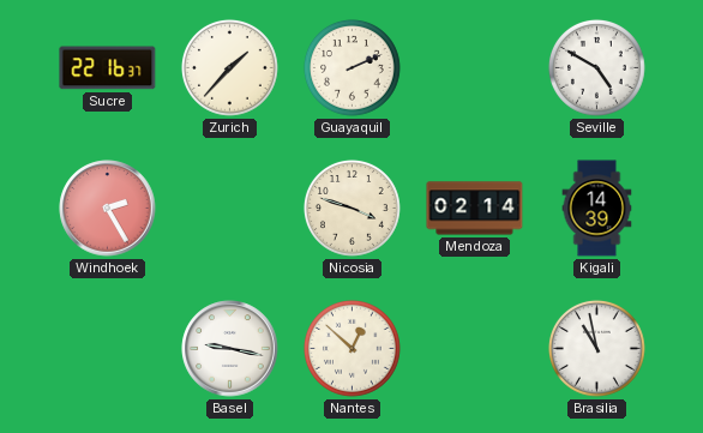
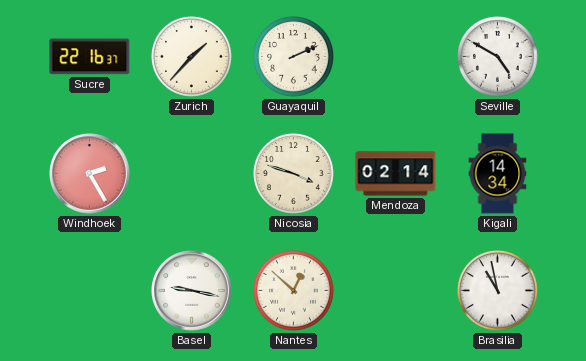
Kigali: 14:39 -> 14:34
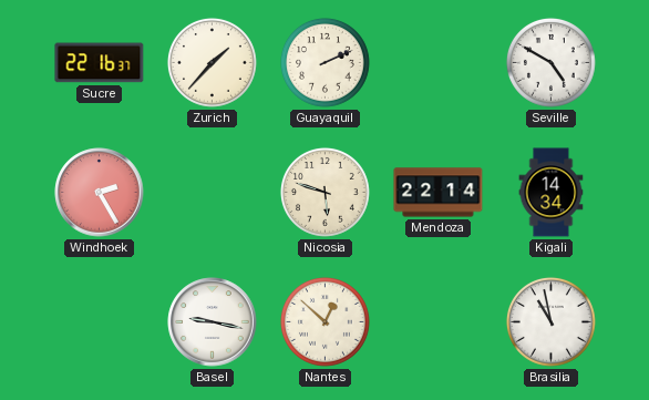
Nicosia: 3:48 -> 5:48
Mendoza: 02:14 -> 22:14
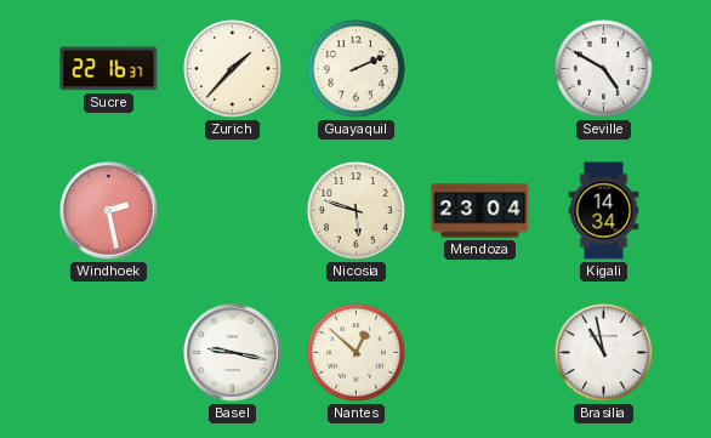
Windhoek: 2:25 -> 2:28
Mendoza: 22:14 -> 23:04
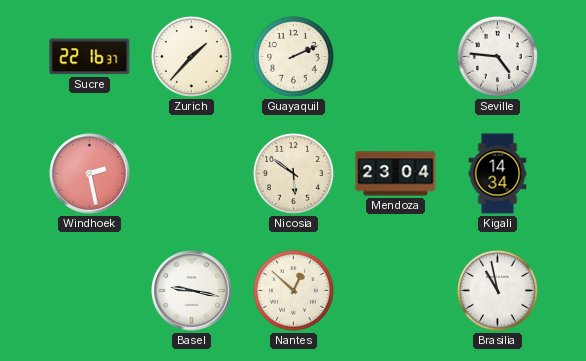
Seville: 4:50 -> 4:46
Nicosia: 5:48 -> 5:51
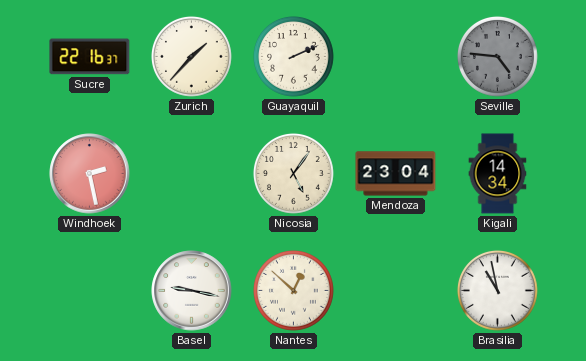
Seville dial: white -> grey
Nicosia: 5:51 -> 5:06
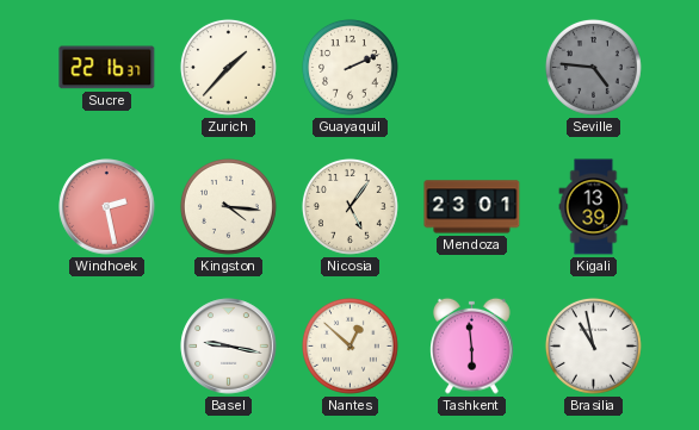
Kingston: none -> 4:16
Mendoza: 23:04 -> 23:01
Kigali: 14:34 -> 13:39
Tashkent: none -> 5:59
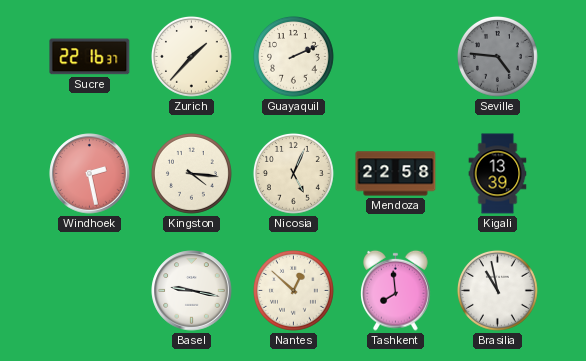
Nicosia: 5:06 -> 5:04
Mendoza: 23:01 -> 22:58
Tashkent: 5:59 -> 7:59
